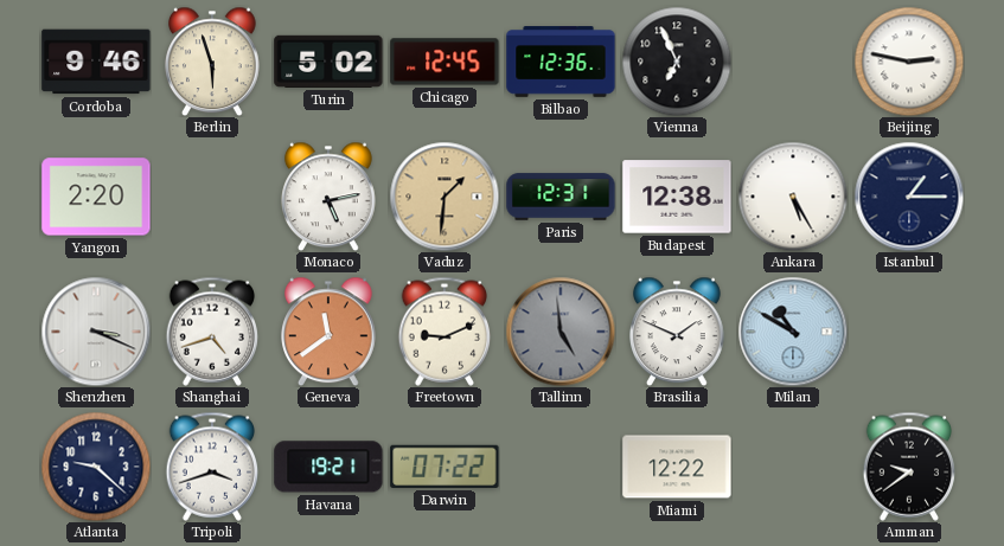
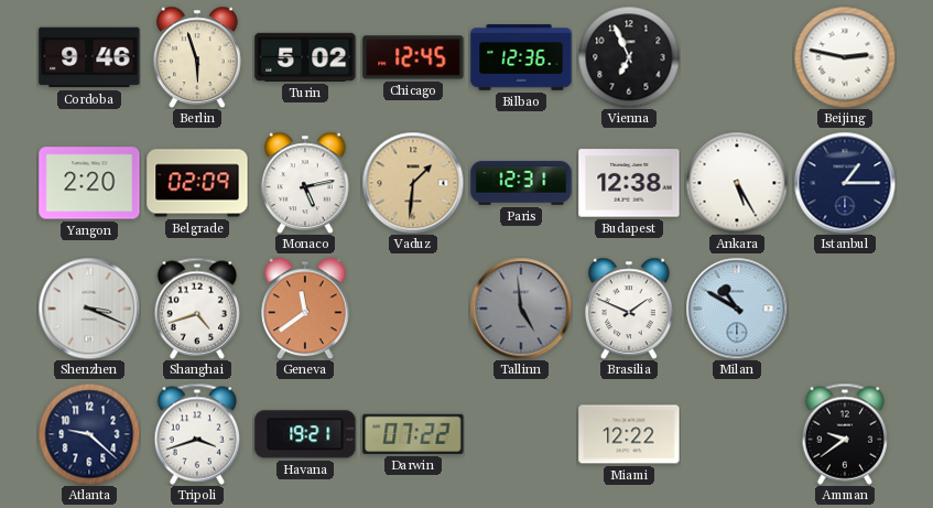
Belgrade: none -> 02:09
Freetown: 9:11 -> none
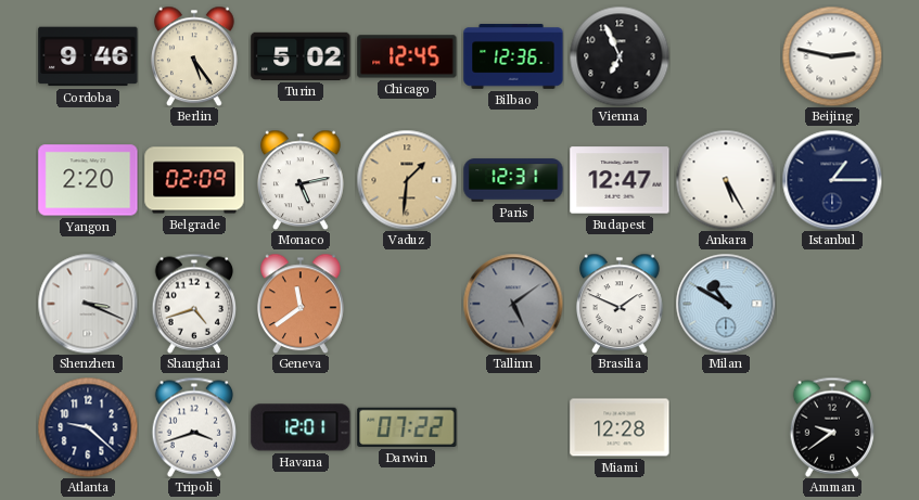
Berlin: 5:57 -> 5:24
Budapest: 12:38 -> 12:47
Tallinn: 4:59 -> 5:09
Havana: 19:21 -> 12:01
Miami: 12:22 -> 12:28
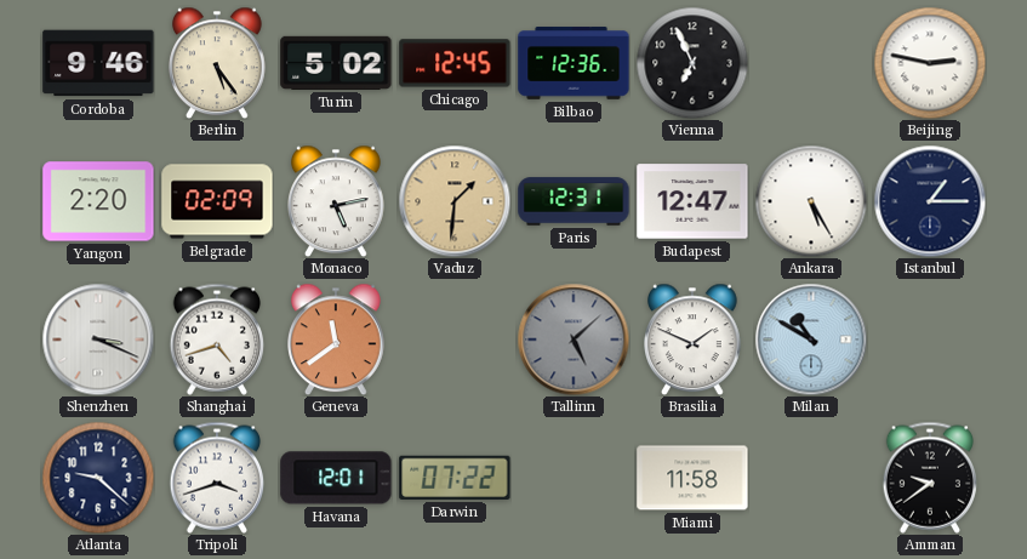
Tallinn: 5:09 -> 5:08
Miami: 12:28 -> 11:58
